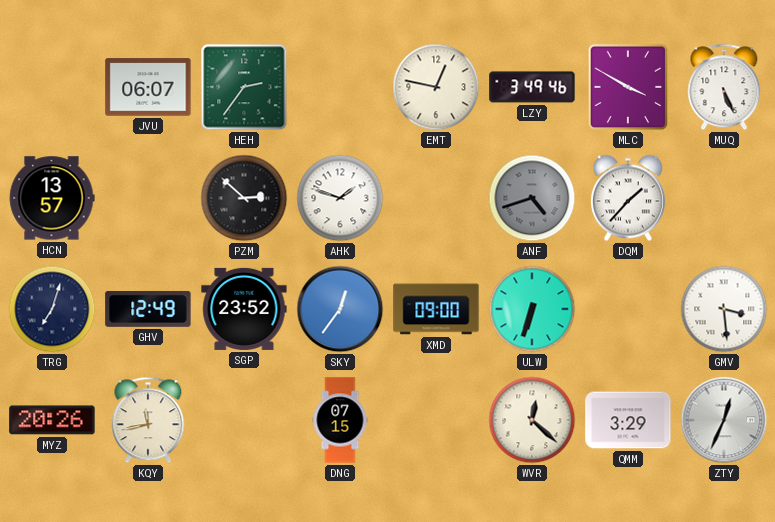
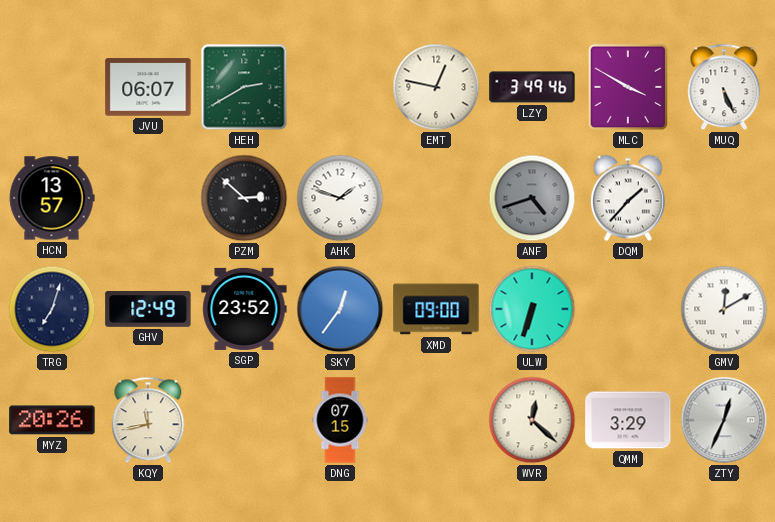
HEH: 2:36 -> 2:40
GMV: 3:29 -> 12:10
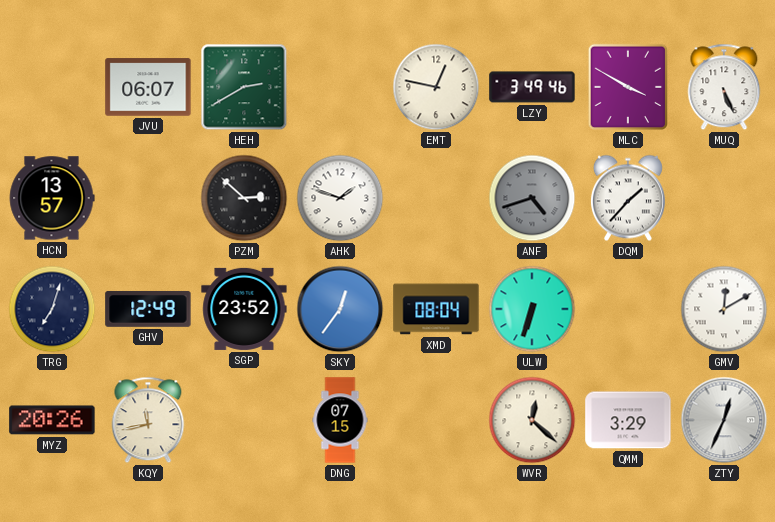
XMD: 09:00 -> 08:04
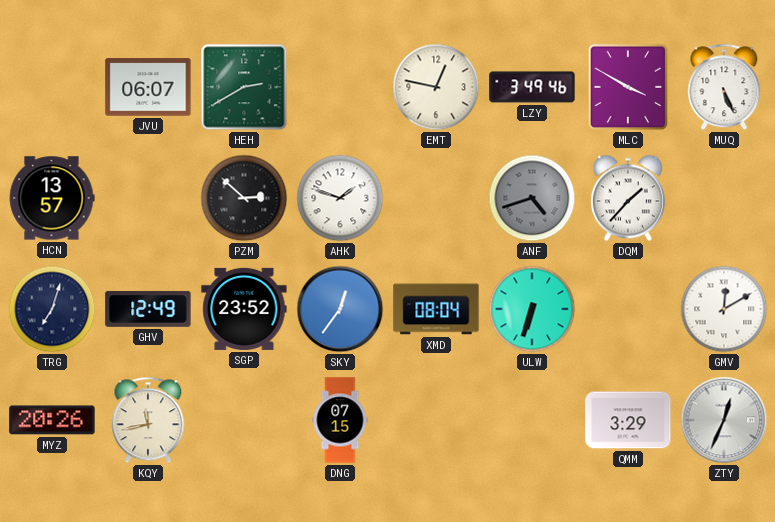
WVR: 12:22 -> none
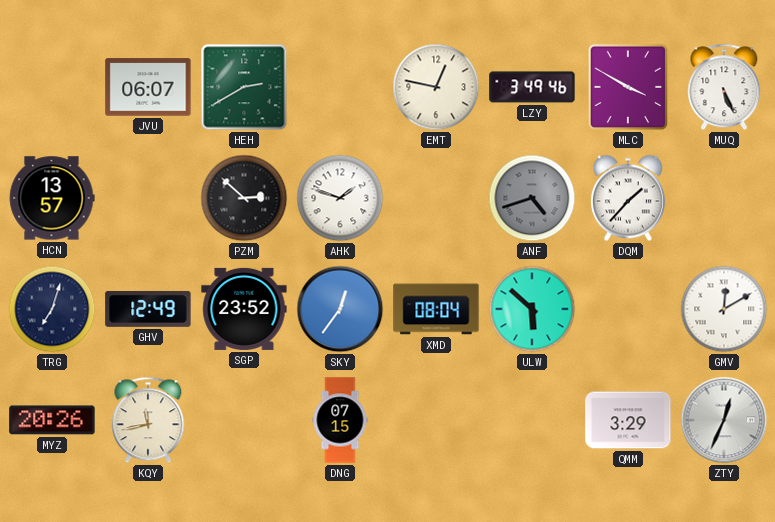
ULW: 6:33 -> 5:52
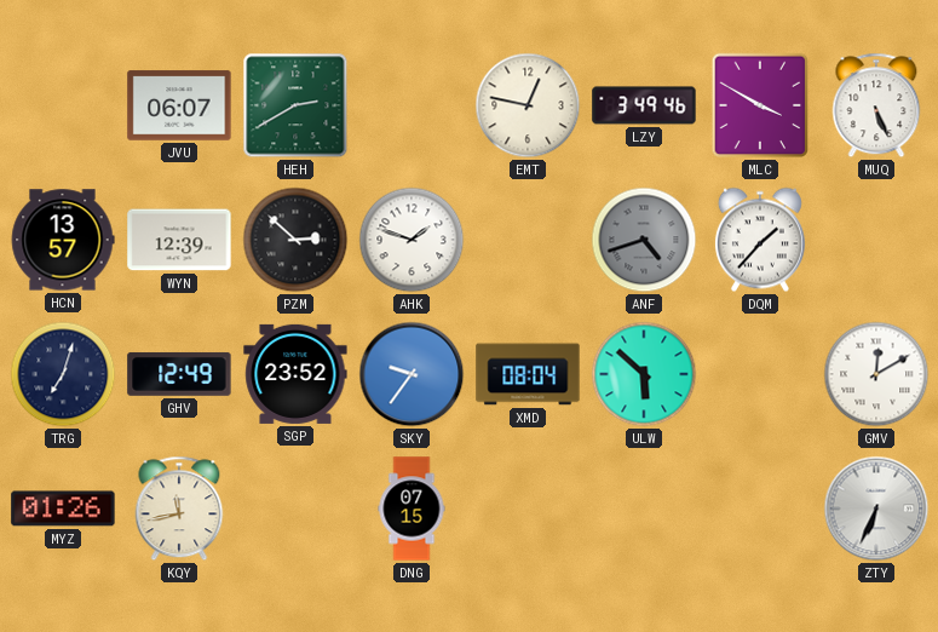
WYN: none -> 12:39
SKY: 12:36 -> 9:36
MYZ: 20:26 -> 01:26
QMM: 3:29 -> none
ZTY: 12:34 -> 6:34
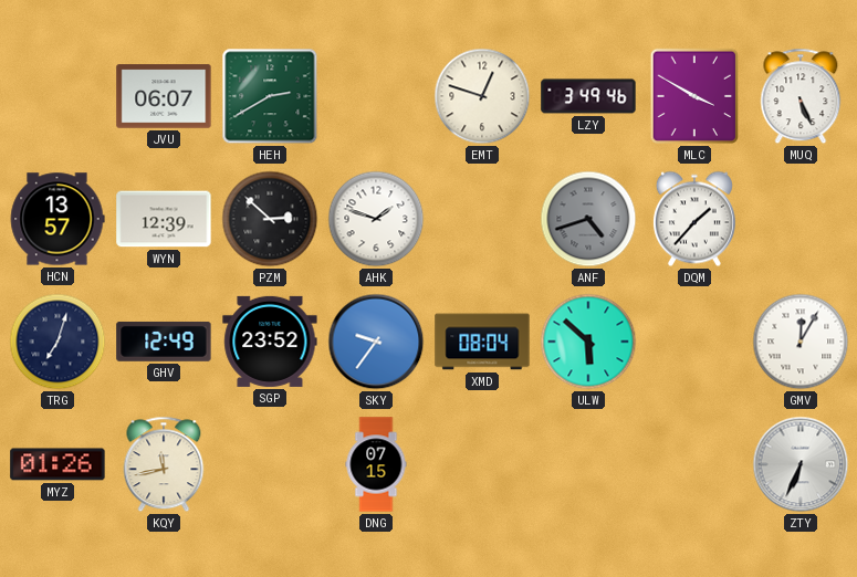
EMT: 12:47 -> 12:48
GMV: 12:10 -> 12:05
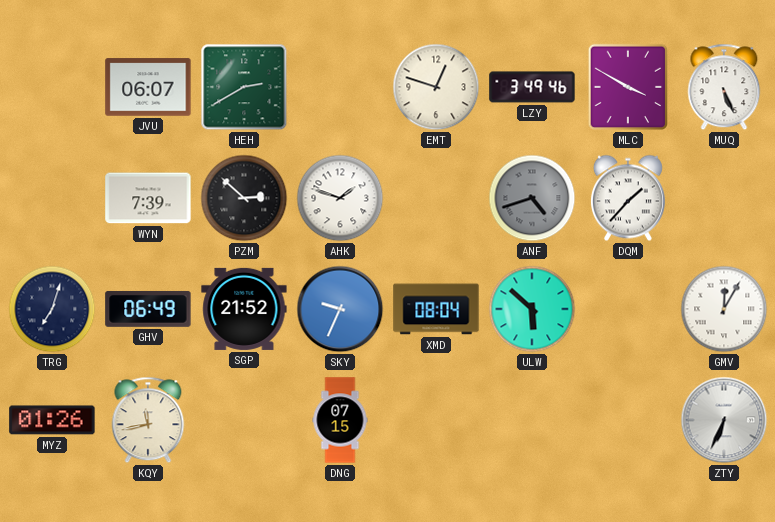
HCN: 13:57 -> none
WYN: 12:39 -> 7:39
GHV: 12:49 -> 06:49
SGP: 23:52 -> 21:52
SKY: 9:36 -> 9:34
